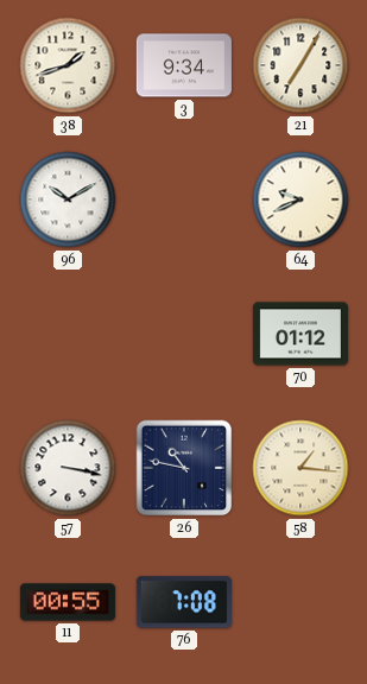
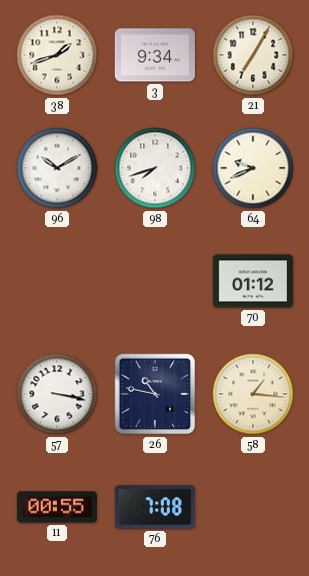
98: none -> 7:42
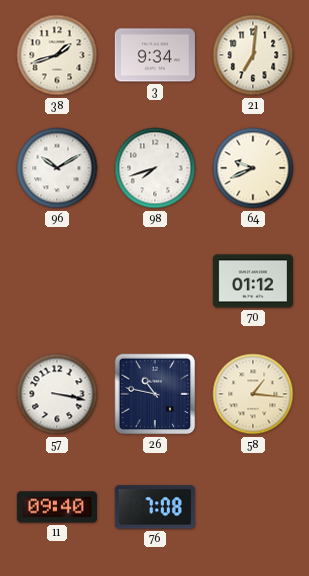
21: 7:05 -> 7:01
11: 00:55 -> 09:40
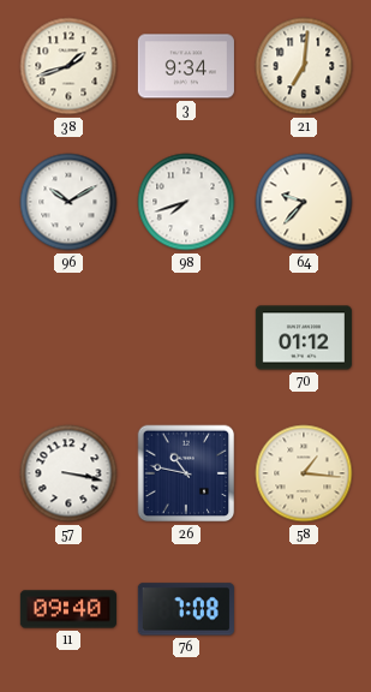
64: 9:41 -> 9:37
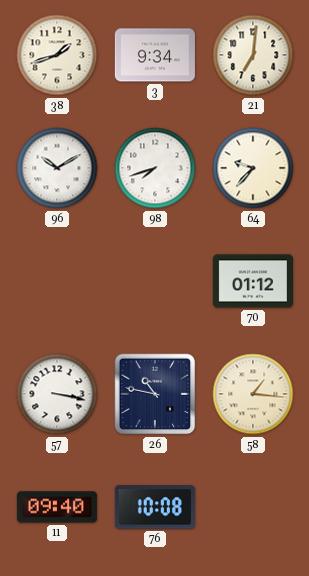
76: 7:08 -> 10:08
